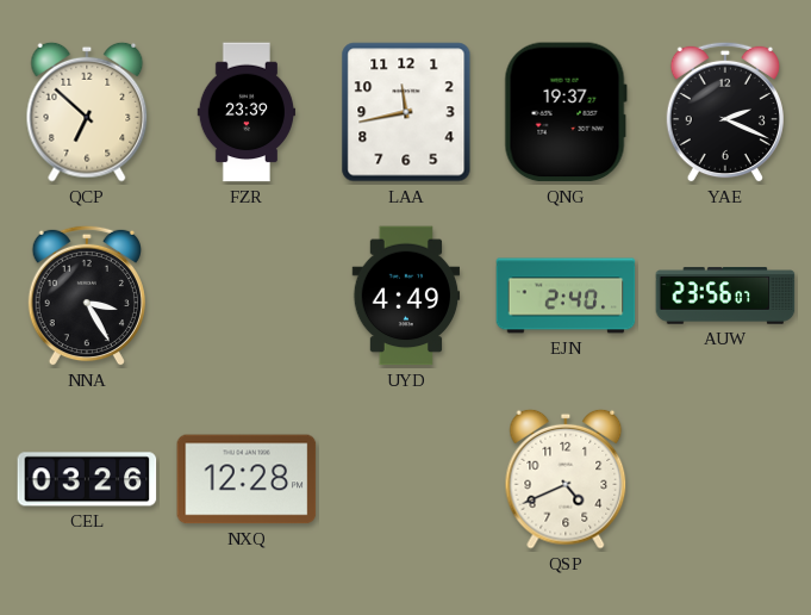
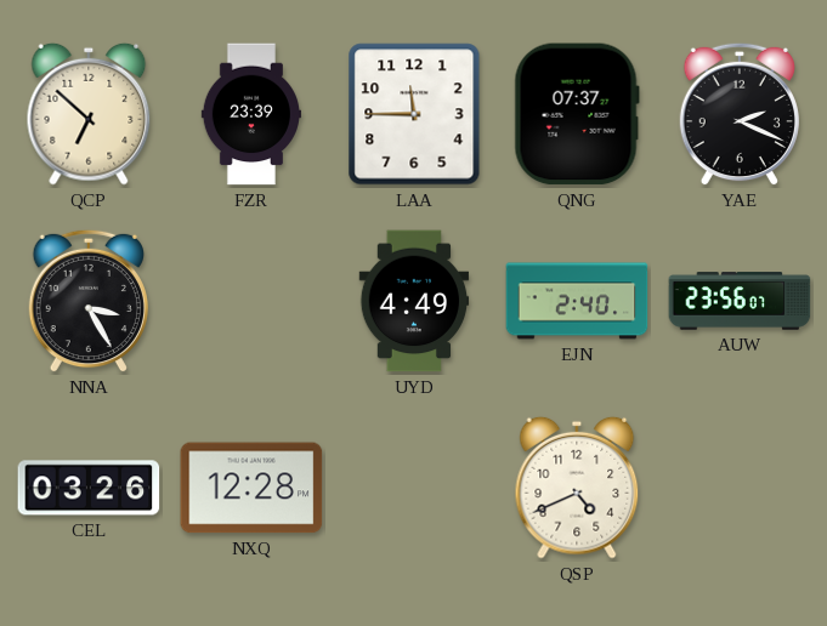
LAA: 11:43 -> 11:45
QNG: 19:37 -> 07:37
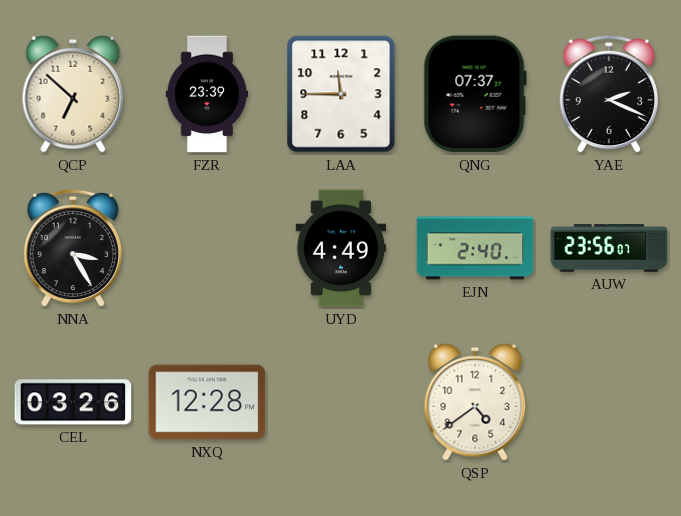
QSP: 4:41 -> 4:39
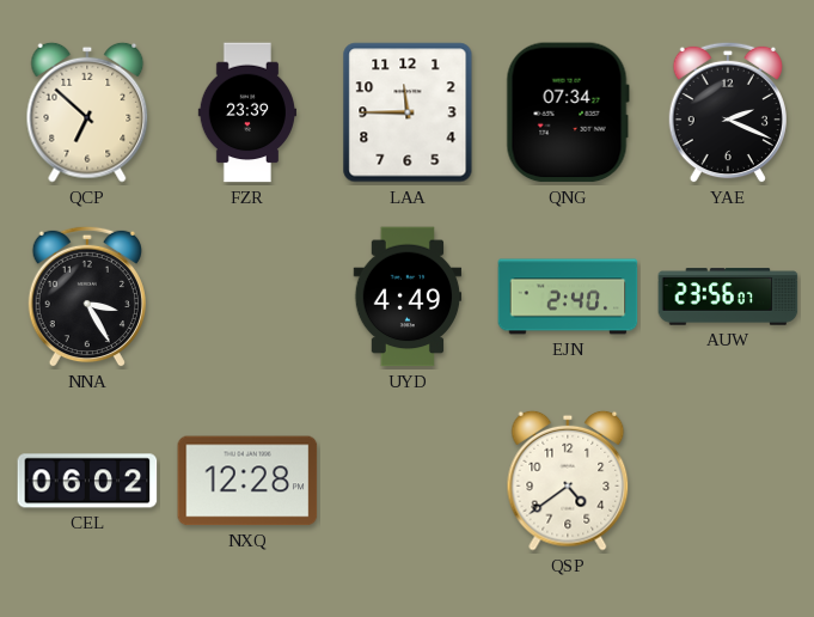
QNG: 07:37 -> 07:34
CEL: 03:26 -> 06:02
